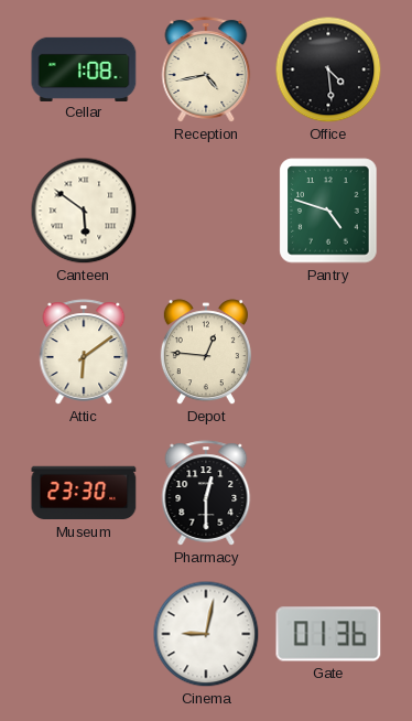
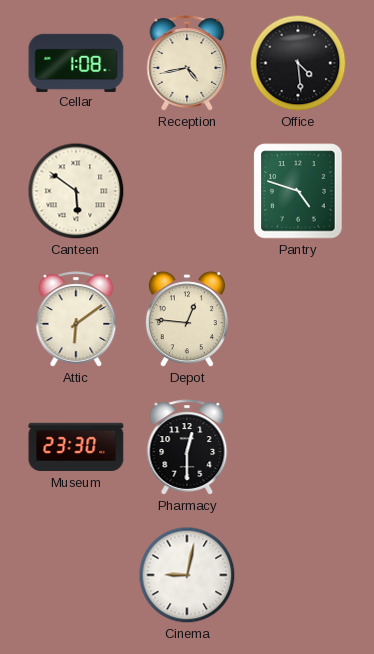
Gate: 01:36 -> none
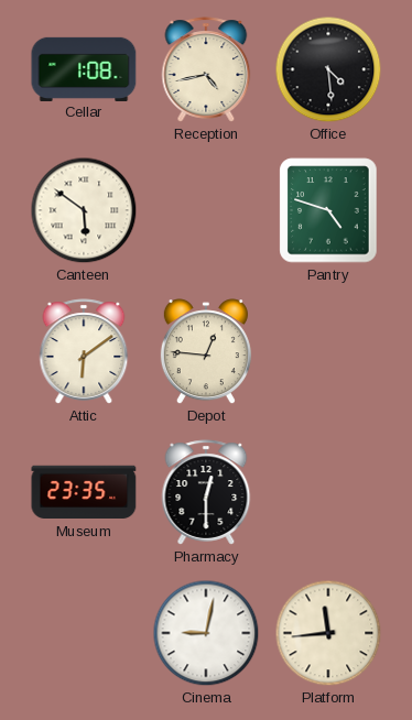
Museum: 23:30 -> 23:35
Platform: none -> 11:44
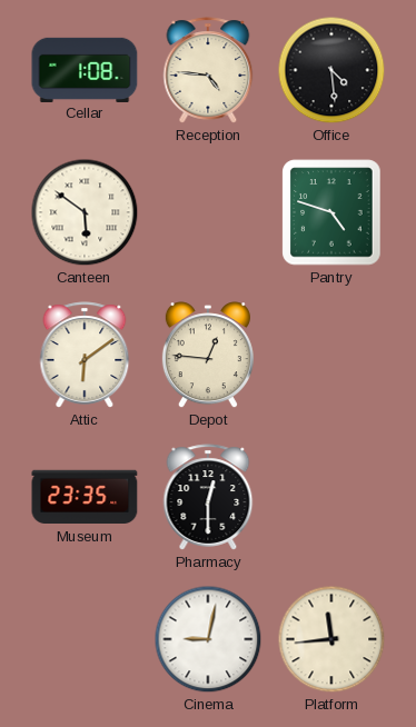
Reception: 4:43 -> 4:46
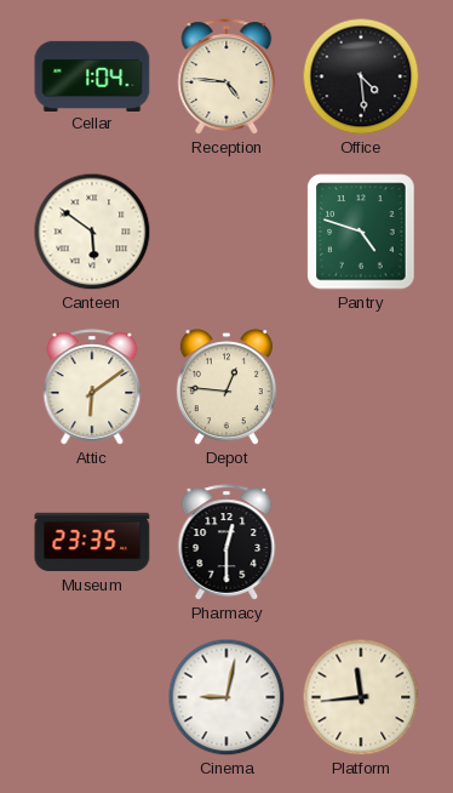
Cellar: 1:08 -> 1:04
